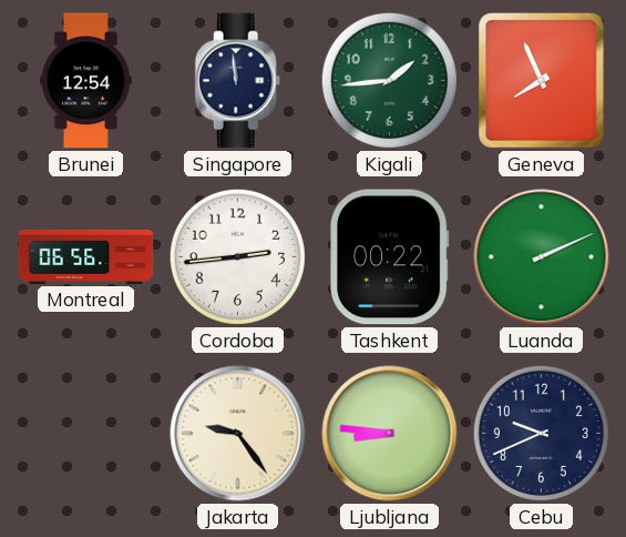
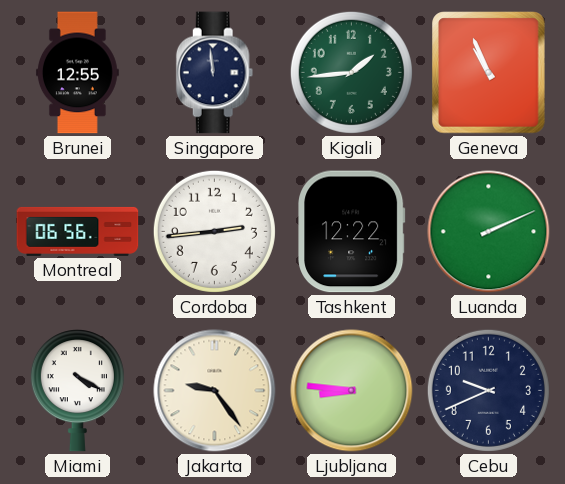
Brunei: 12:54 -> 12:55
Geneva: 7:56 -> 10:56
Tashkent: 00:22 -> 12:22
Miami: none -> 4:20
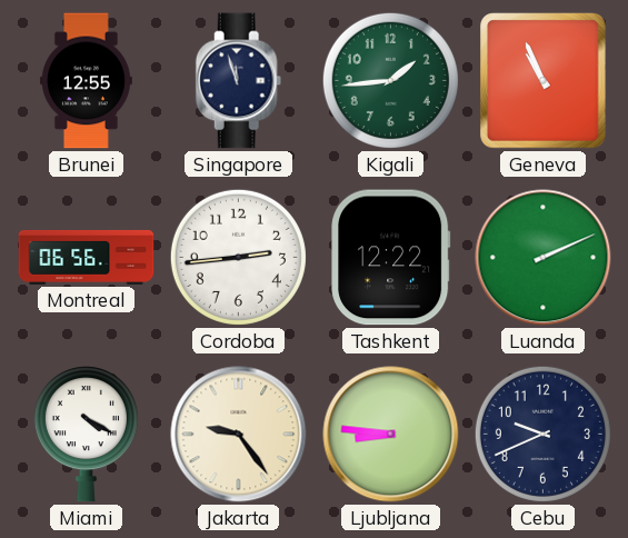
Singapore: 11:59 -> 11:57
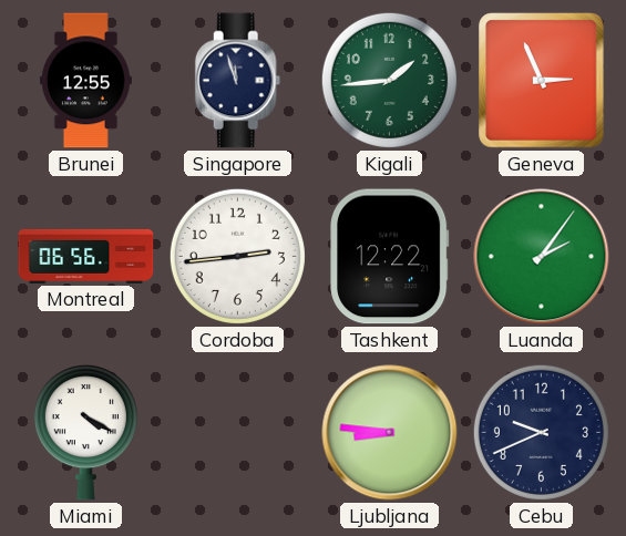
Geneva: 10:56 -> 2:56
Luanda: 2:11 -> 2:06
Jakarta: 9:24 -> none
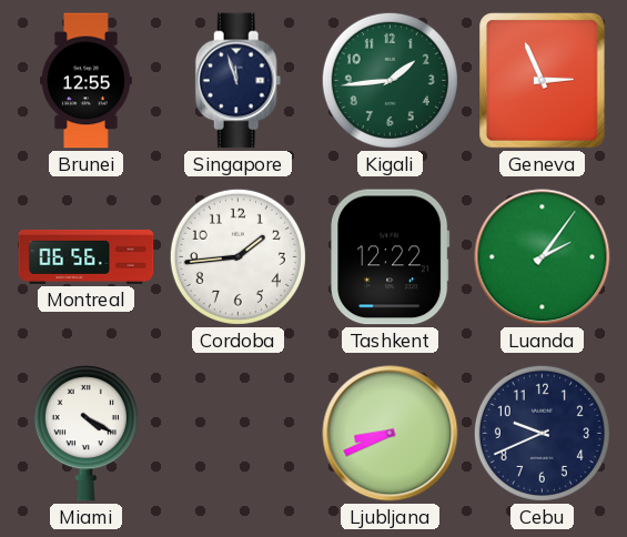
Cordoba: 2:44 -> 1:44
Ljubljana: 8:46 -> 8:41
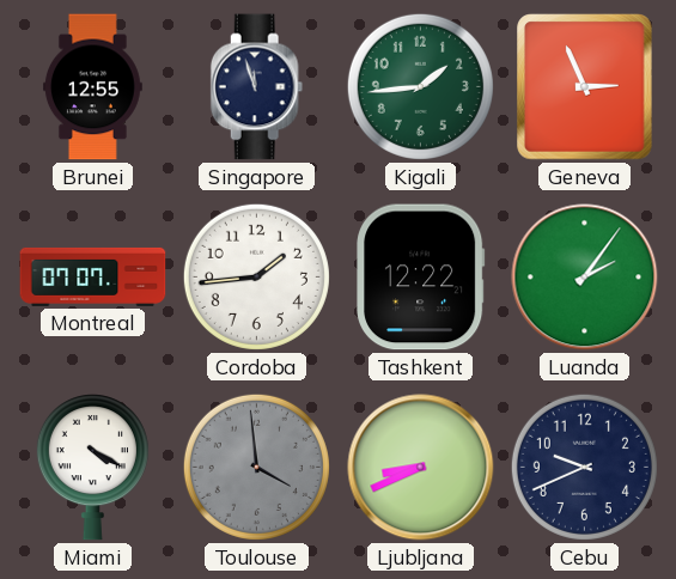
Montreal: 06:56 -> 07:07
Toulouse: none -> 3:59
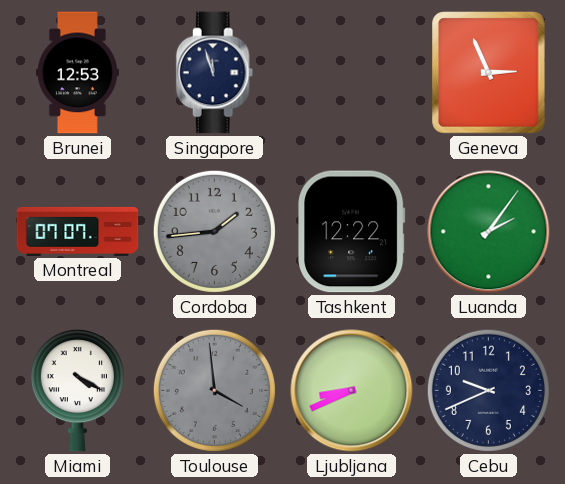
Brunei: 12:55 -> 12:53
Kigali: 1:44 -> none
Cordoba dial: white -> grey
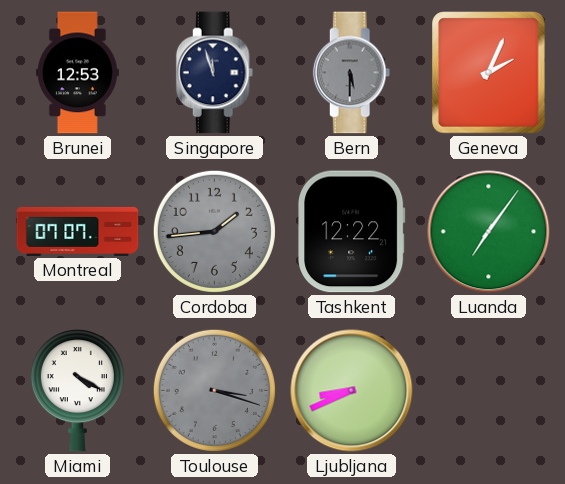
Bern: none -> 5:30
Geneva: 2:56 -> 2:04
Luanda: 2:06 -> 7:06
Toulouse: 3:59 -> 3:18
Cebu: 9:41 -> none
